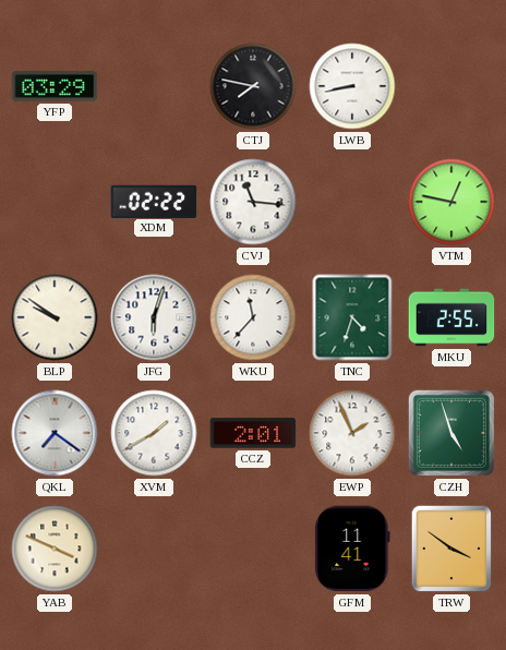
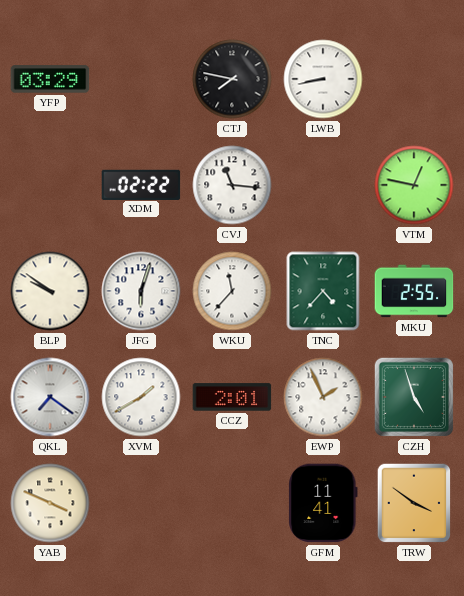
TNC: 4:33 -> 4:37
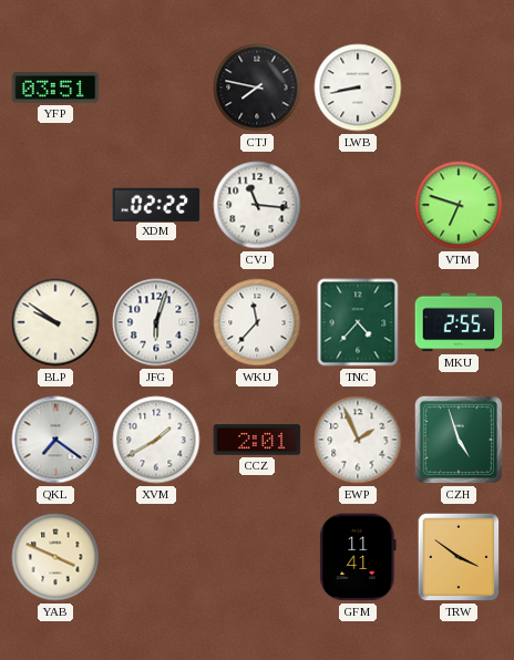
YFP: 03:29 -> 03:51
VTM: 12:47 -> 6:48
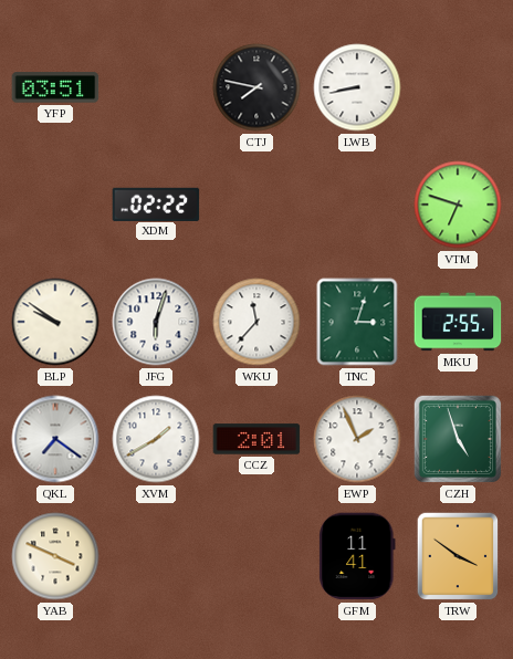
CVJ: 11:16 -> none
TNC: 4:37 -> 3:03
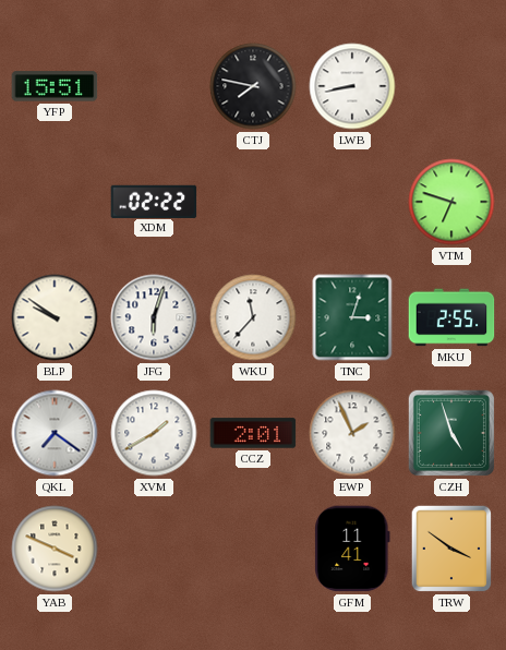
YFP: 03:51 -> 15:51
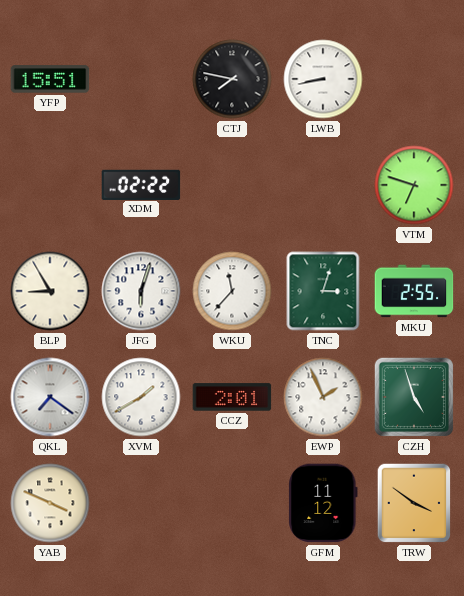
BLP: 9:51 -> 8:55
GFM: 11:41 -> 11:12
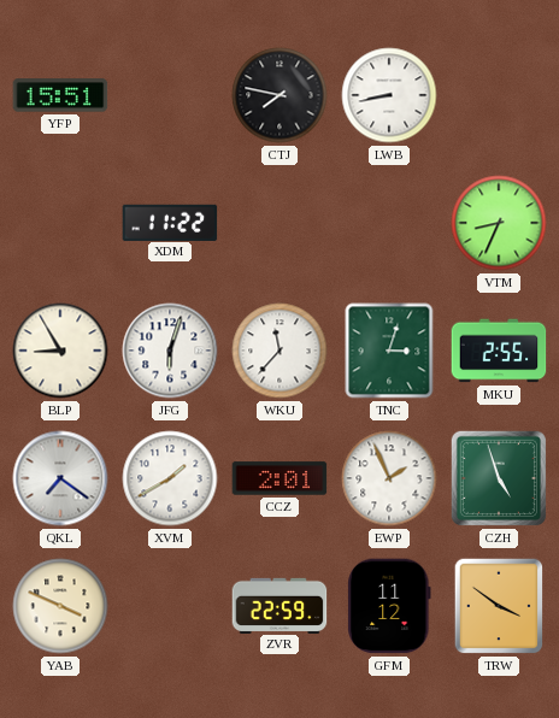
XDM: 02:22 -> 11:22
VTM: 6:48 -> 8:34
ZVR: none -> 22:59
